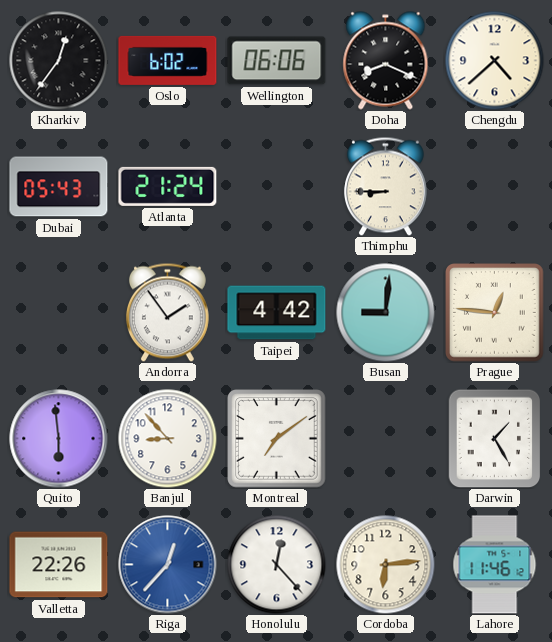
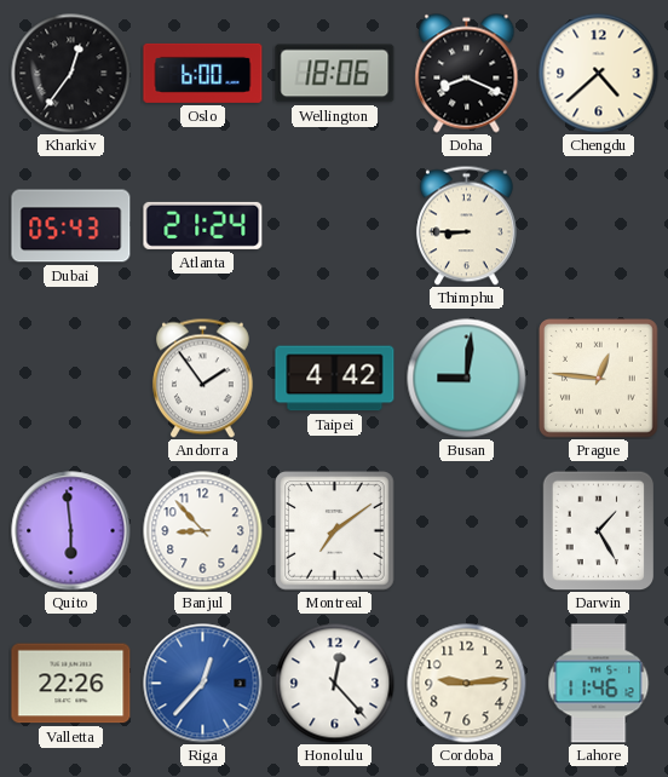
Oslo: 6:02 -> 6:00
Wellington: 06:06 -> 18:06
Cordoba: 6:14 -> 9:14
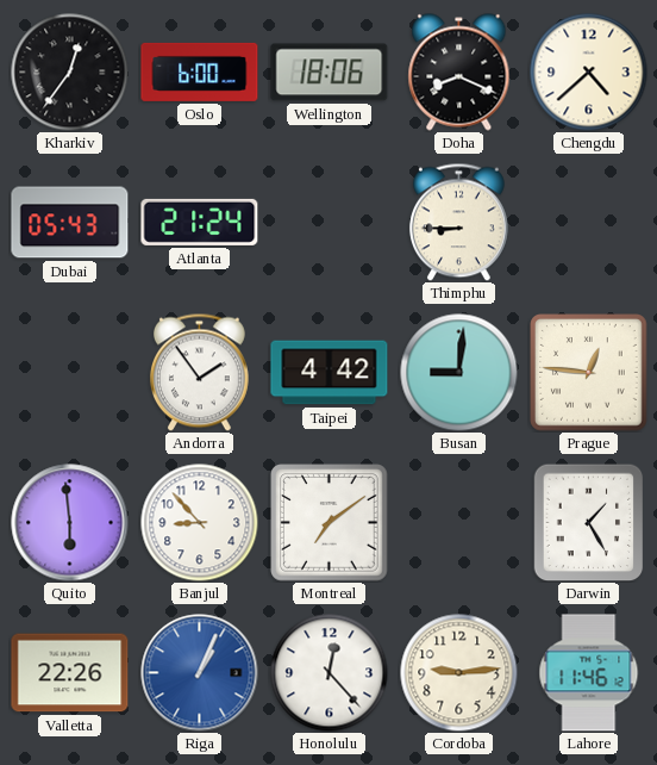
Riga: 12:37 -> 1:04
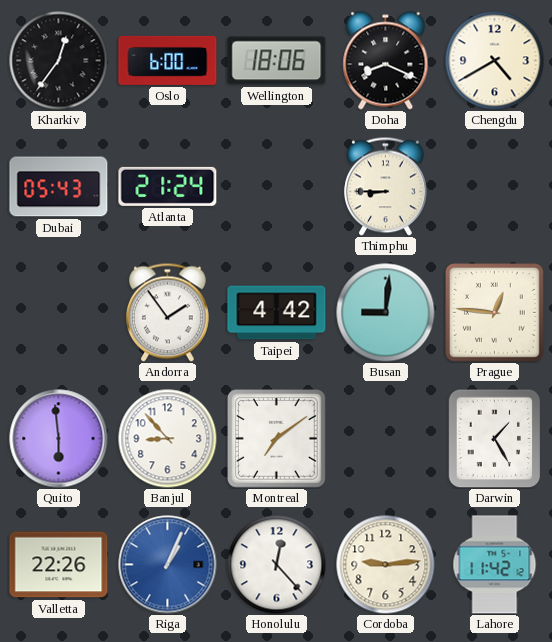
Chengdu: 4:38 -> 4:40
Lahore: 11:46 -> 11:42
